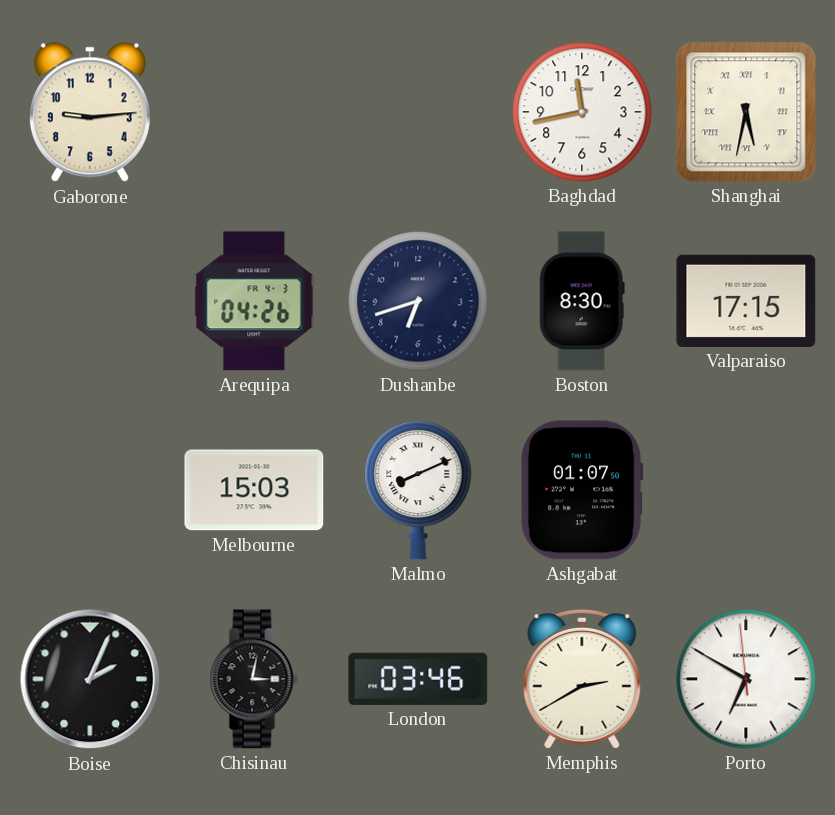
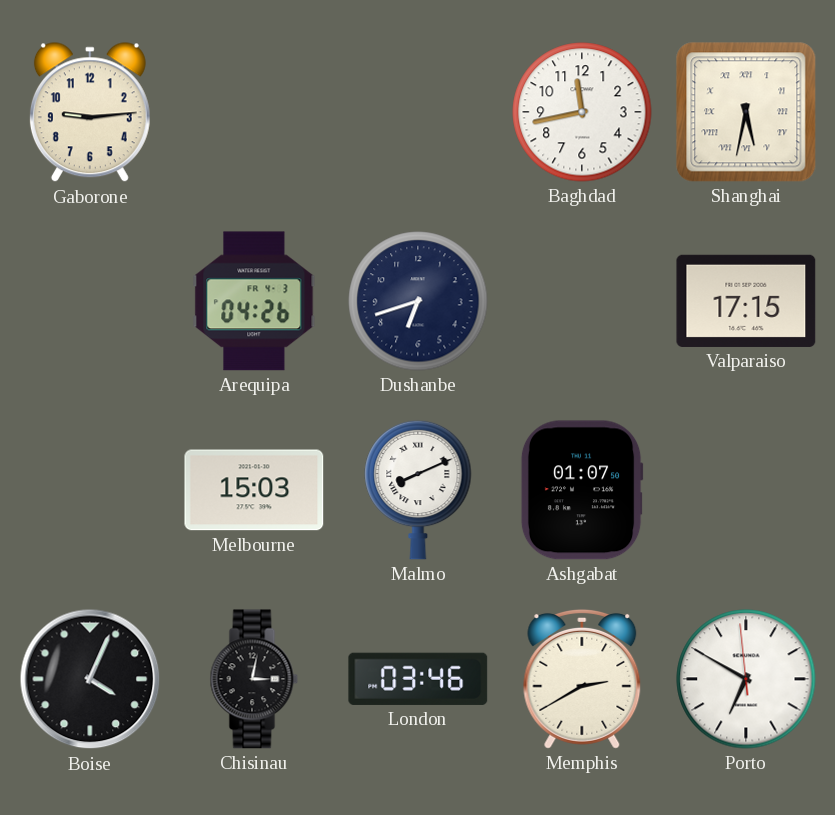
Boston: 8:30 -> none
Boise: 2:04 -> 4:04
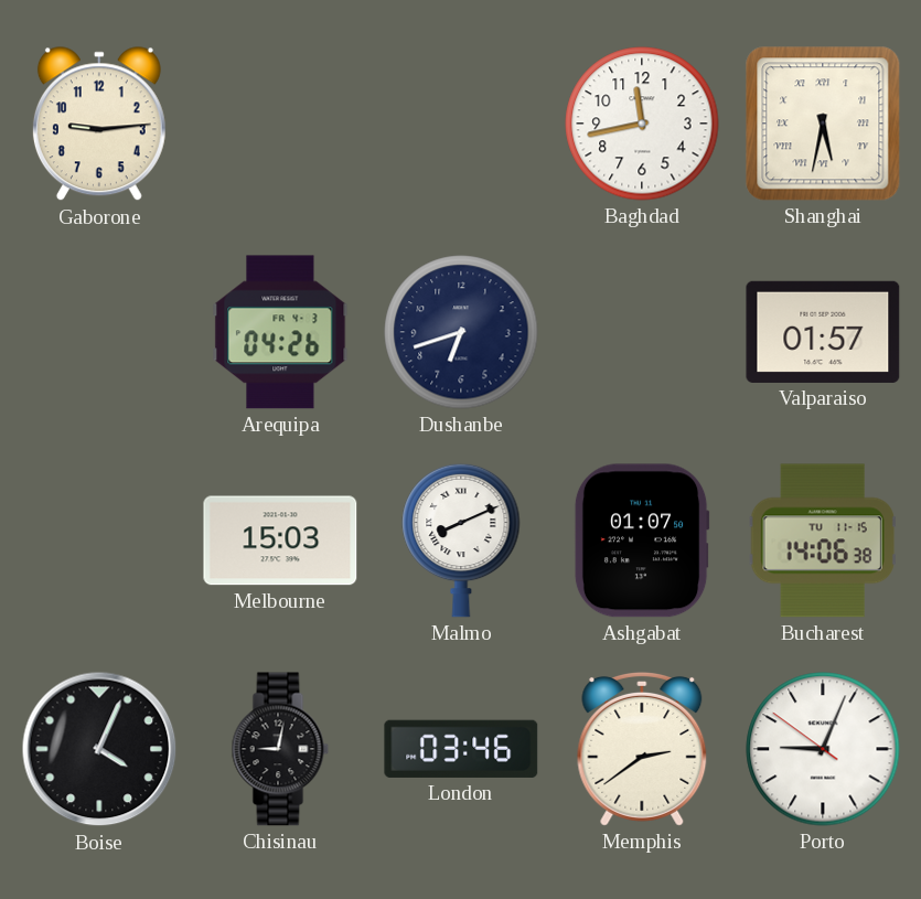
Valparaiso: 17:15 -> 01:57
Bucharest: none -> 14:06
Chisinau: 3:02 -> 9:02
Memphis: 2:40 -> 2:39
Porto: 6:49 -> 9:03
